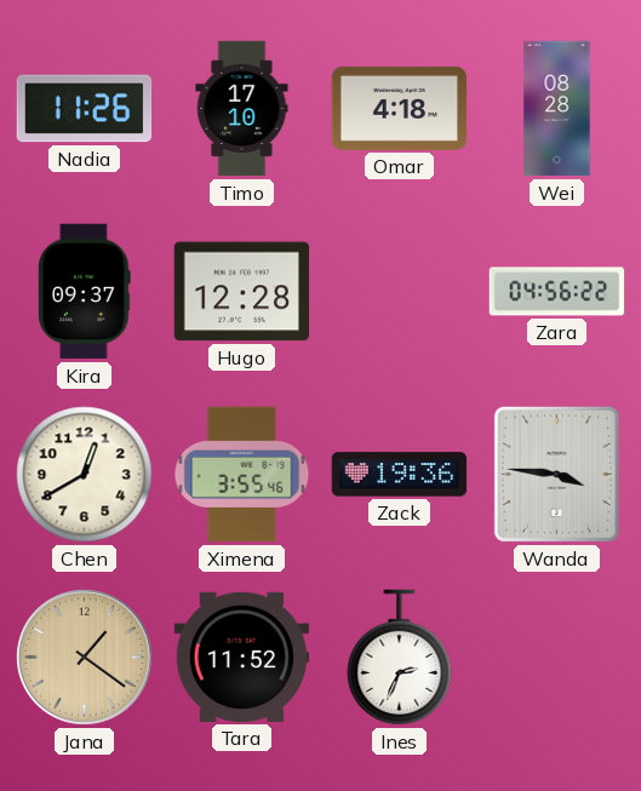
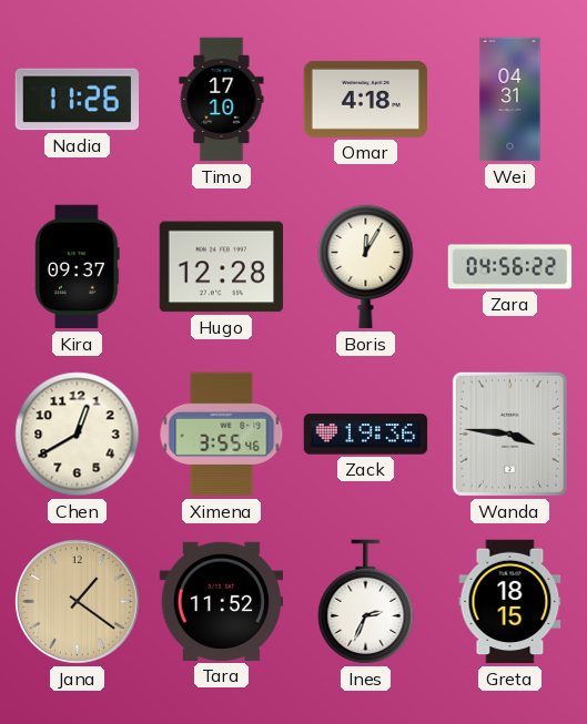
Wei: 08:28 -> 04:31
Boris: none -> 12:05
Greta: none -> 18:15
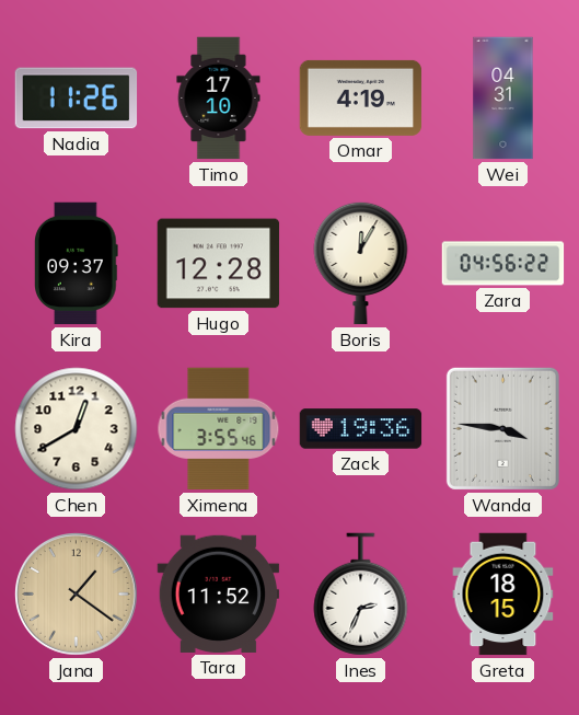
Omar: 4:18 -> 4:19
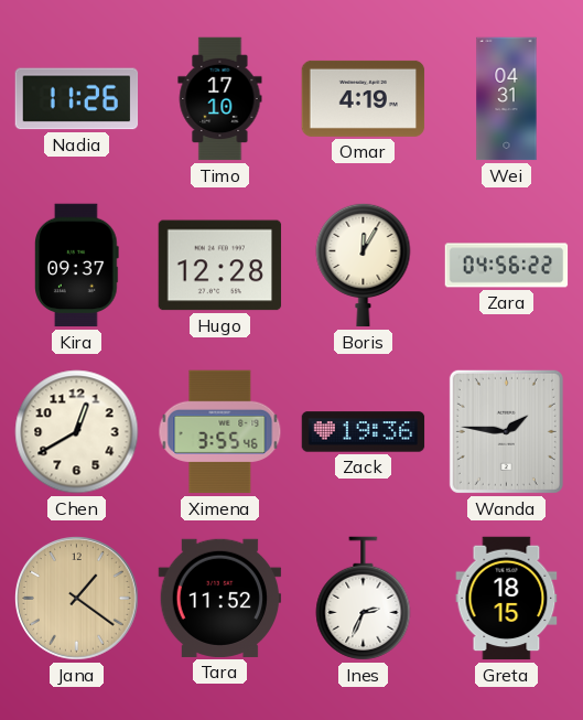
Wanda: 3:46 -> 1:46
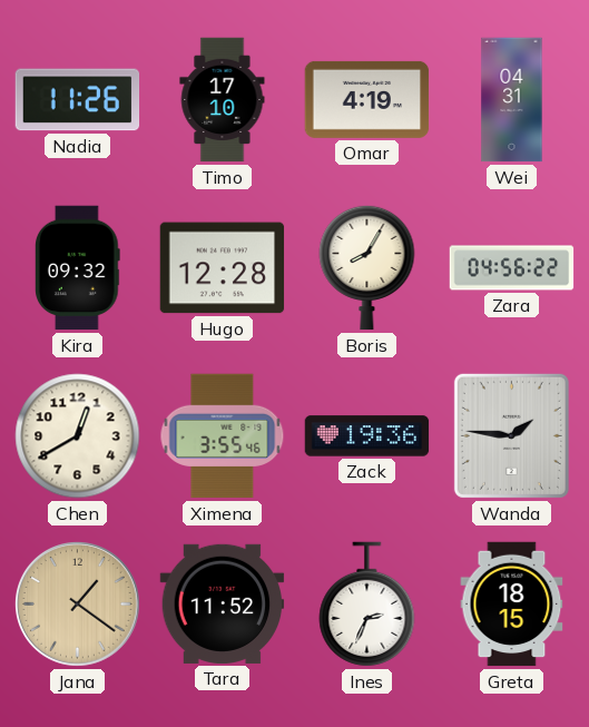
Kira: 09:37 -> 09:32
Boris: 12:05 -> 8:05
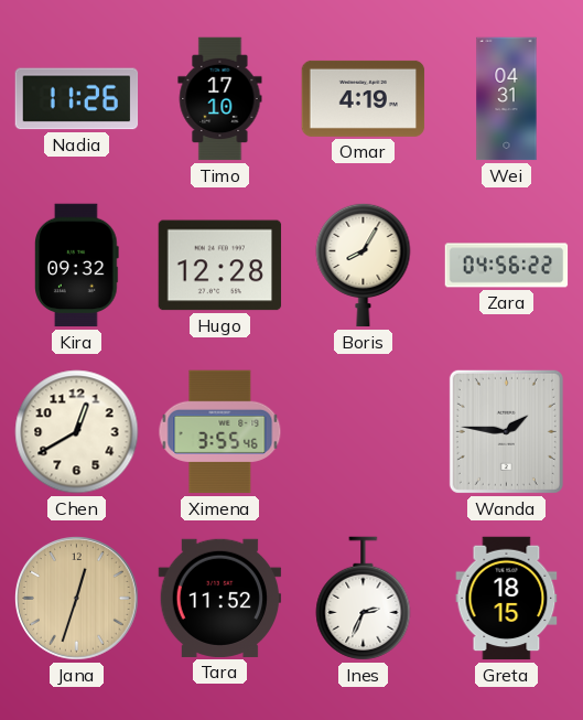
Zack: 19:36 -> none
Jana: 1:21 -> 12:33
